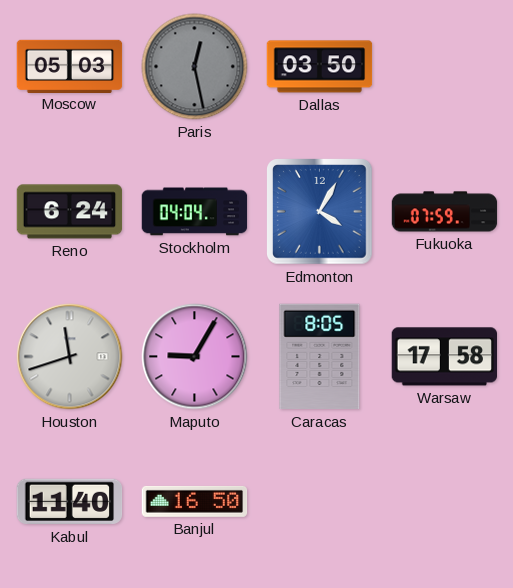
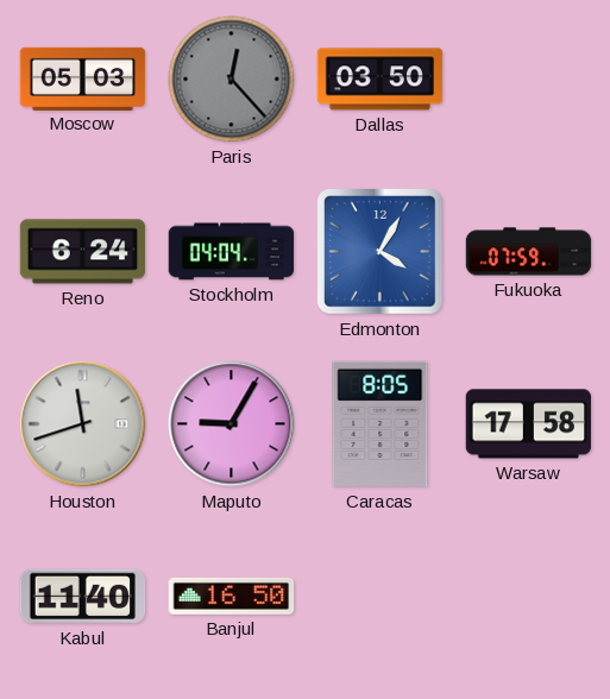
Paris: 12:28 -> 12:23
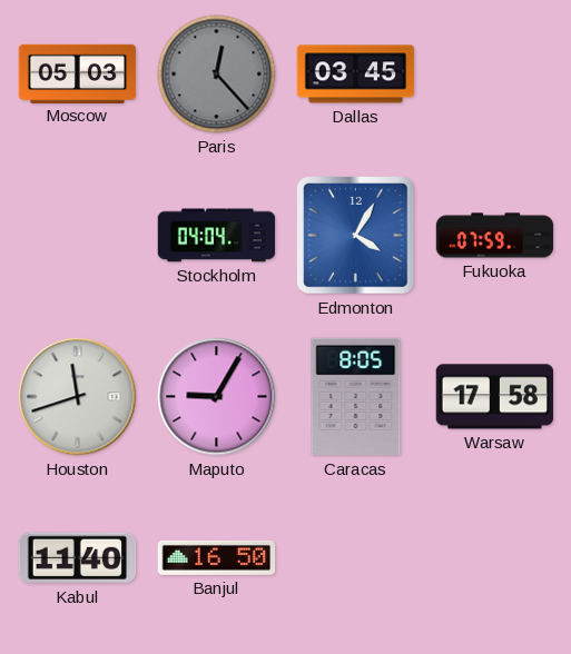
Dallas: 03:50 -> 03:45
Reno: 6:24 -> none
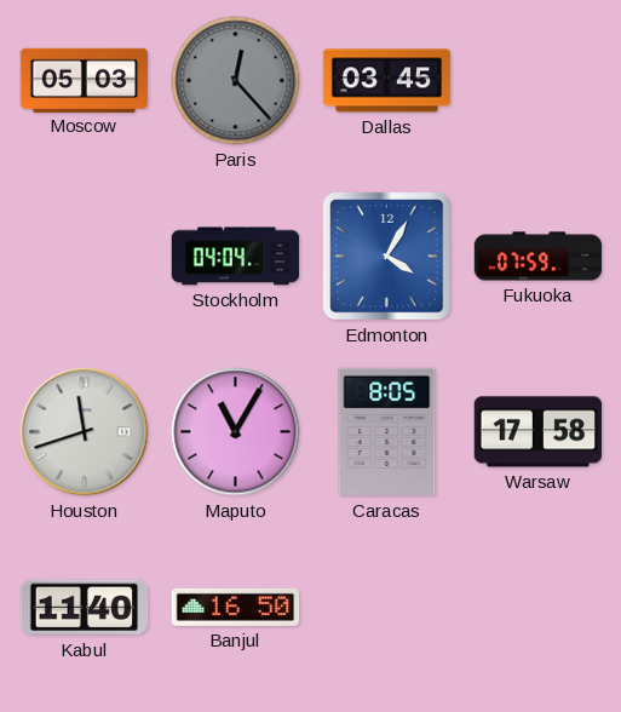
Maputo: 9:05 -> 11:05
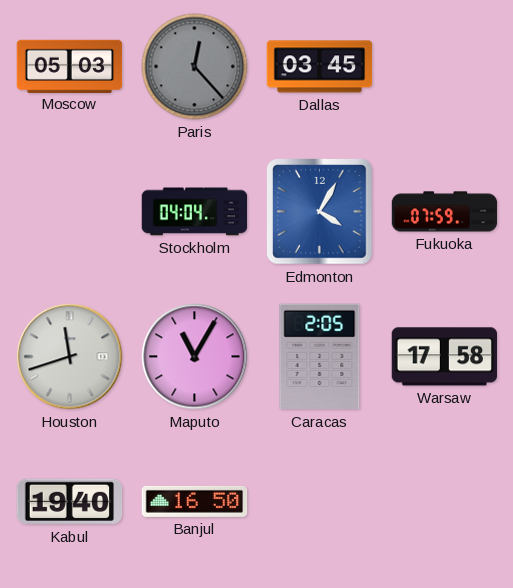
Caracas: 8:05 -> 2:05
Kabul: 11:40 -> 19:40
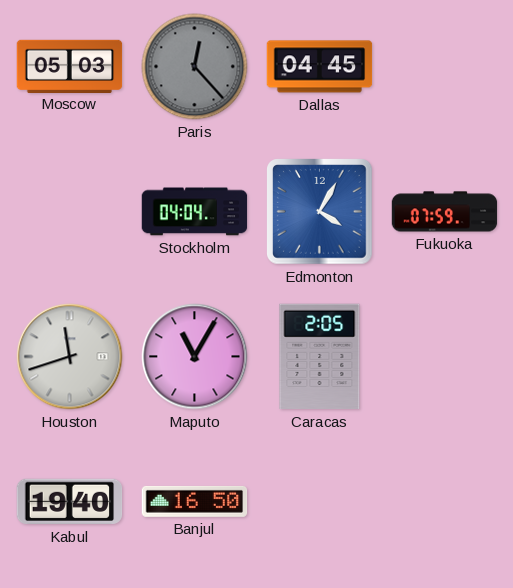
Dallas: 03:45 -> 04:45
Warsaw: 17:58 -> none
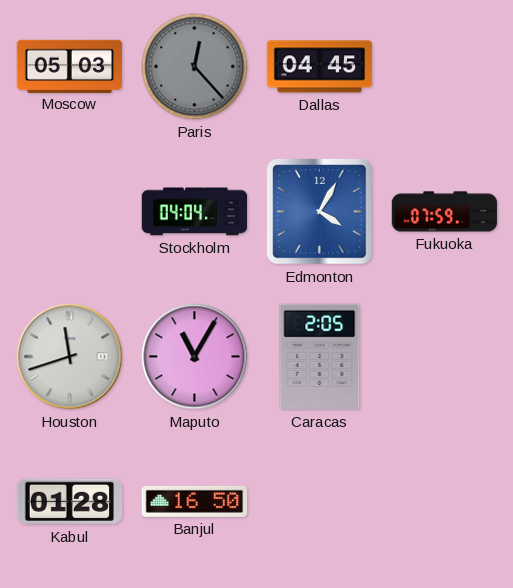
Kabul: 19:40 -> 01:28
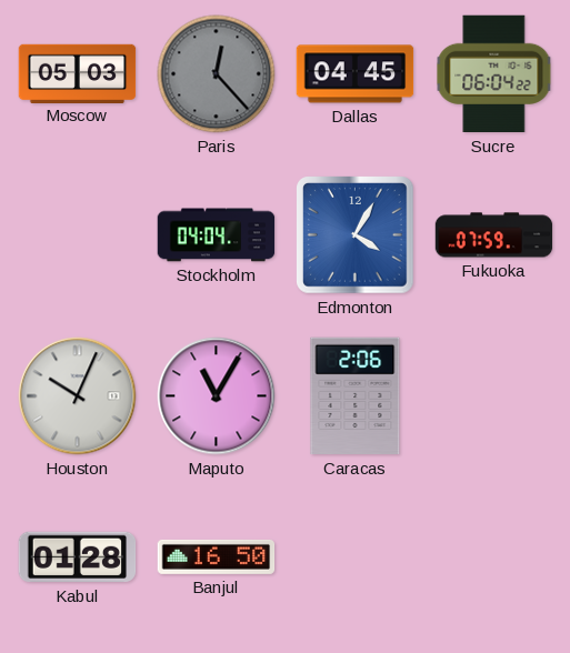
Sucre: none -> 06:04
Houston: 11:42 -> 10:04
Caracas: 2:05 -> 2:06
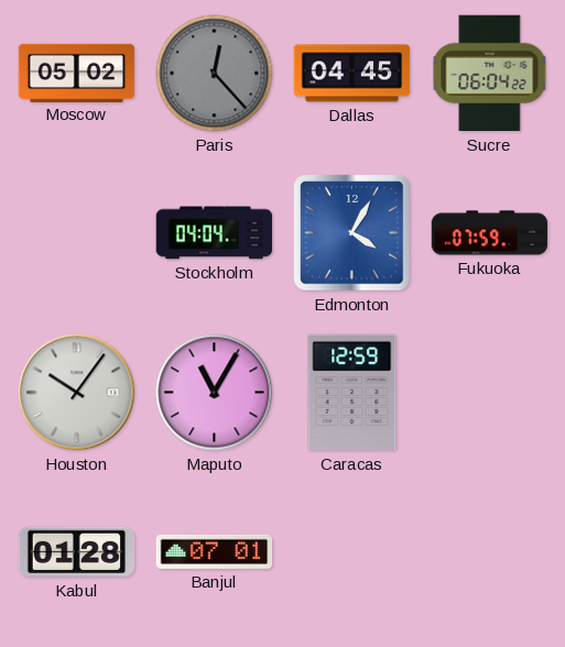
Moscow: 05:03 -> 05:02
Houston: 10:04 -> 10:06
Caracas: 2:06 -> 12:59
Banjul: 16:50 -> 07:01
